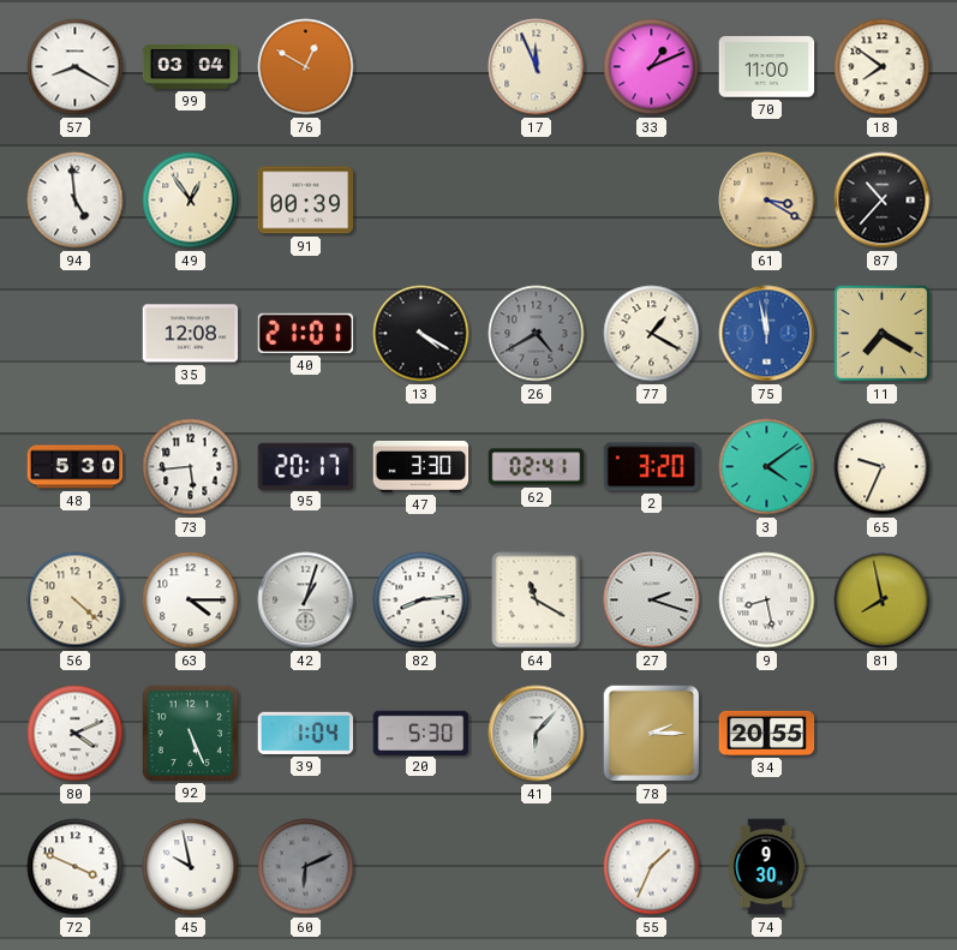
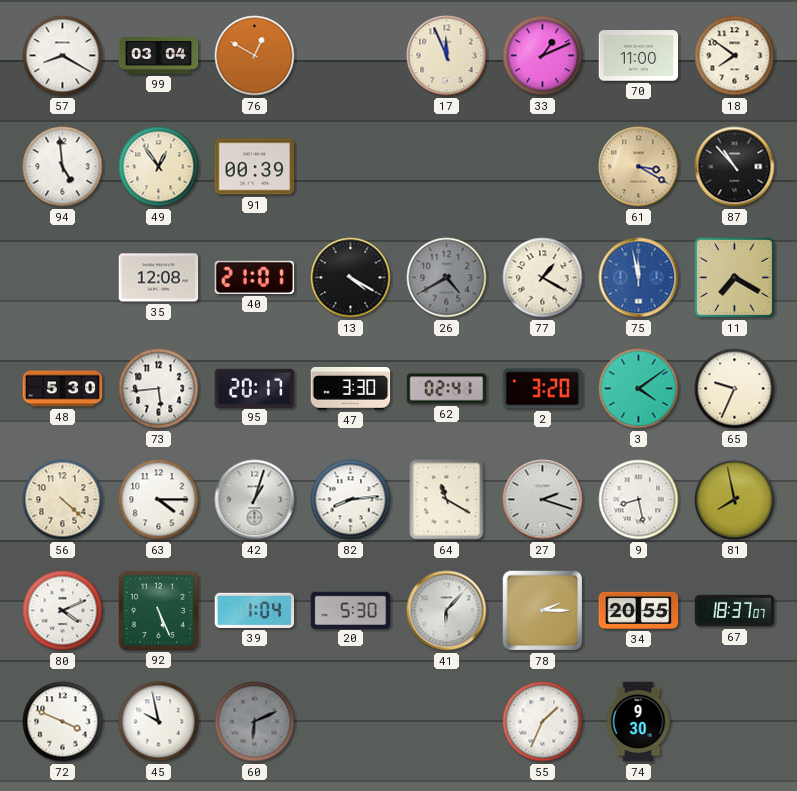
87: 10:37 -> 10:53
67: none -> 18:37
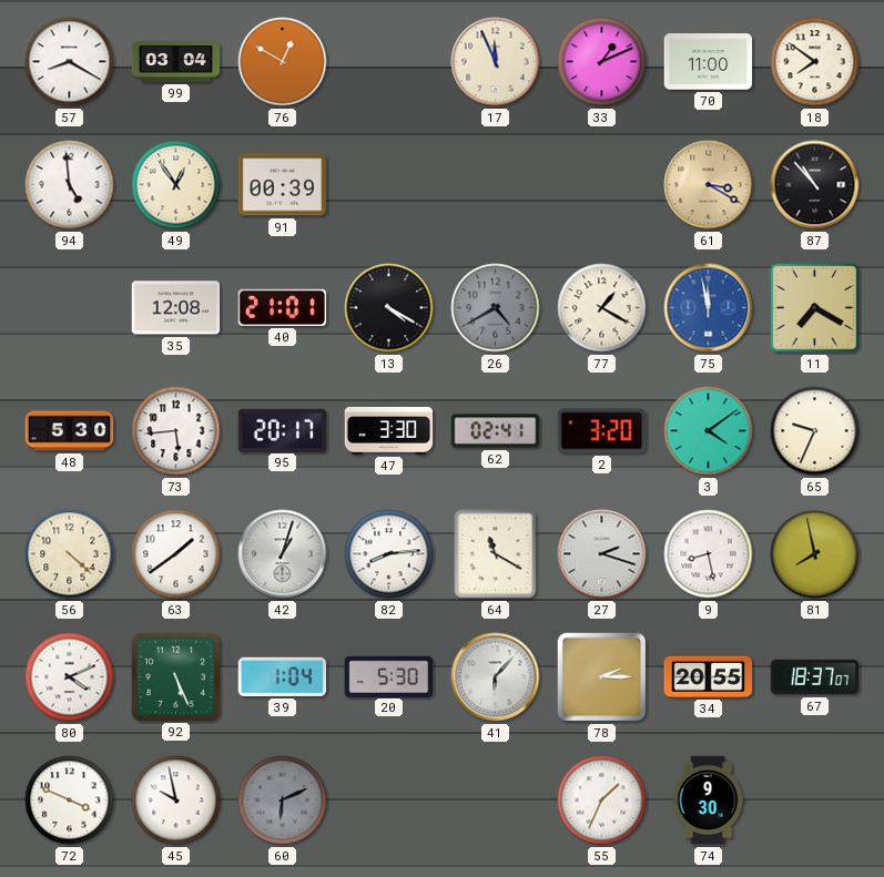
63: 4:15 -> 1:39
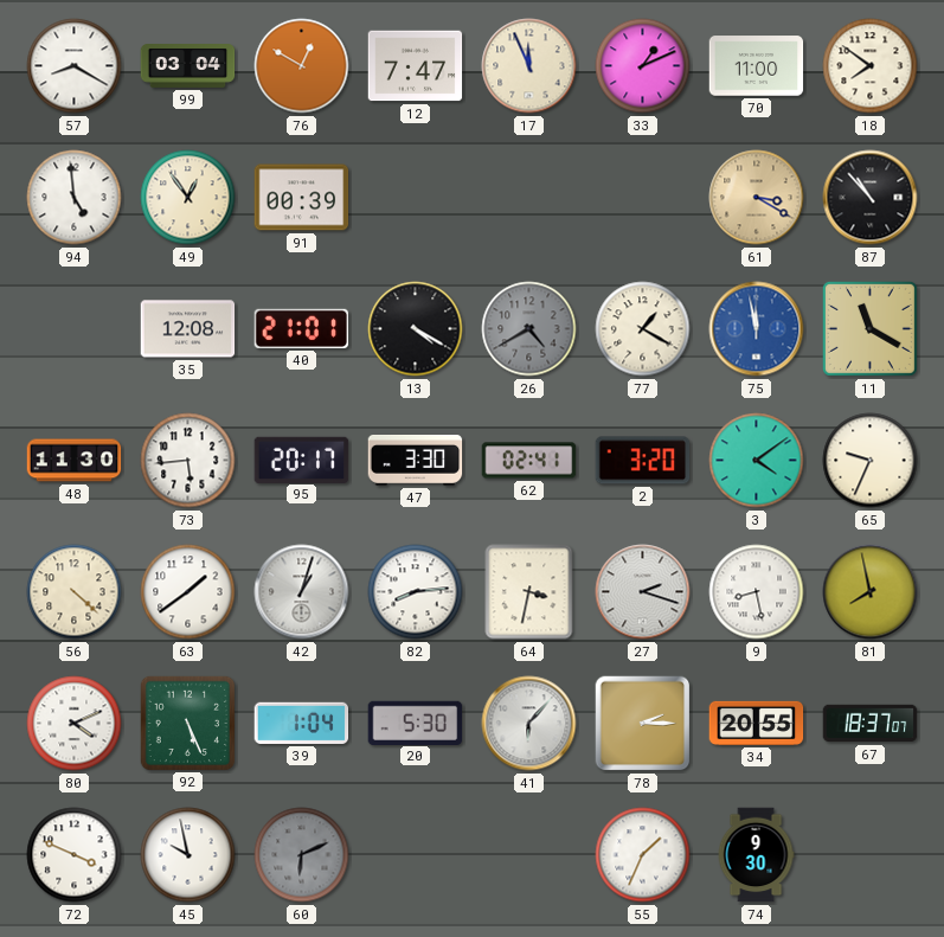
12: none -> 7:47
11: 7:20 -> 11:20
48: 5:30 -> 11:30
64: 11:20 -> 3:32
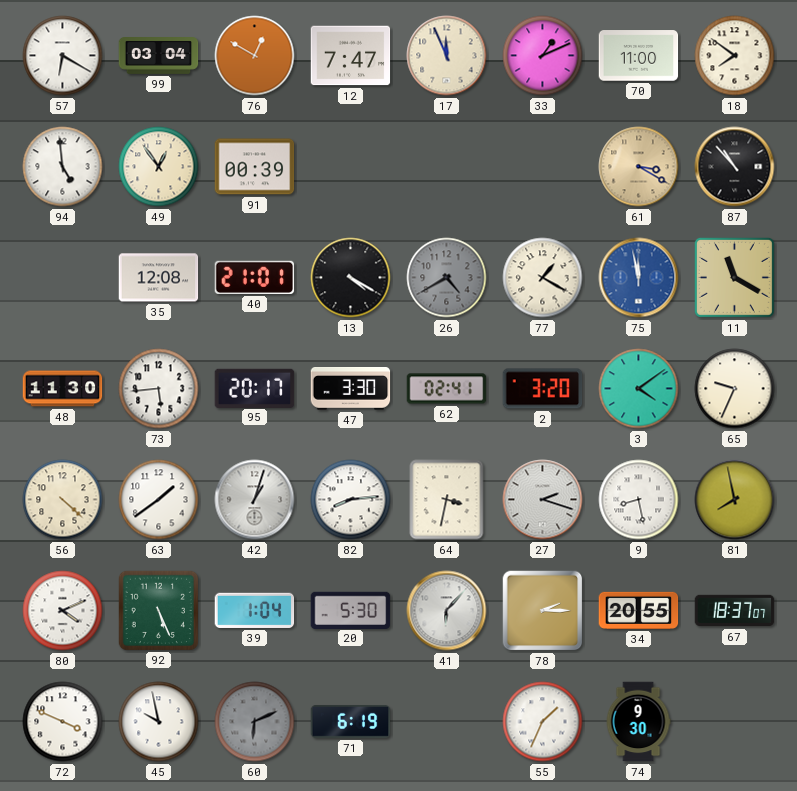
57: 8:20 -> 6:20
71: none -> 6:19
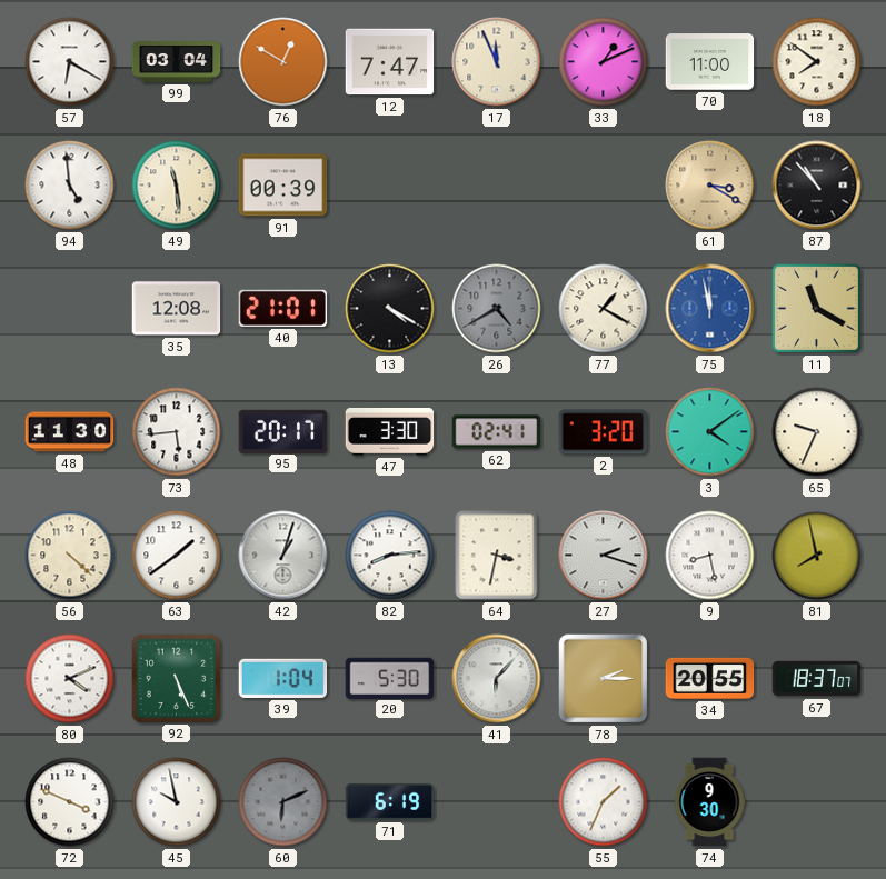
49: 12:54 -> 11:29
